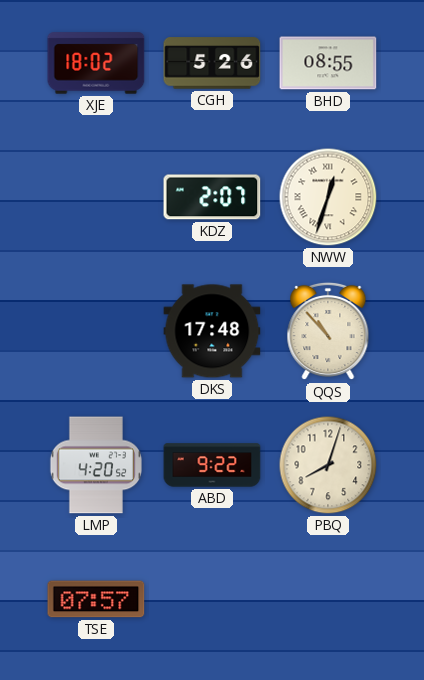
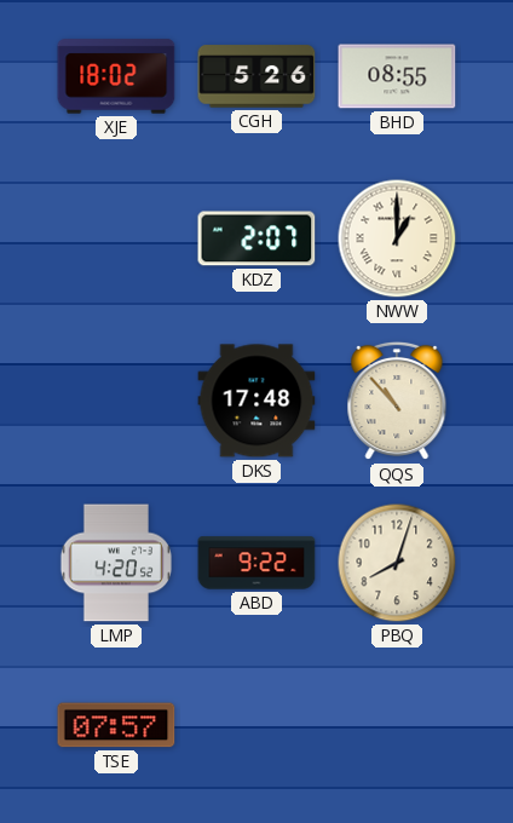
NWW: 12:33 -> 1:00
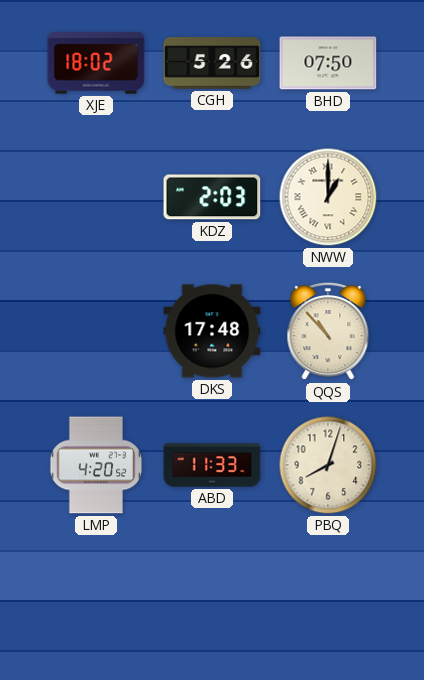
BHD: 08:55 -> 07:50
KDZ: 2:07 -> 2:03
ABD: 9:22 -> 11:33
TSE: 07:57 -> none
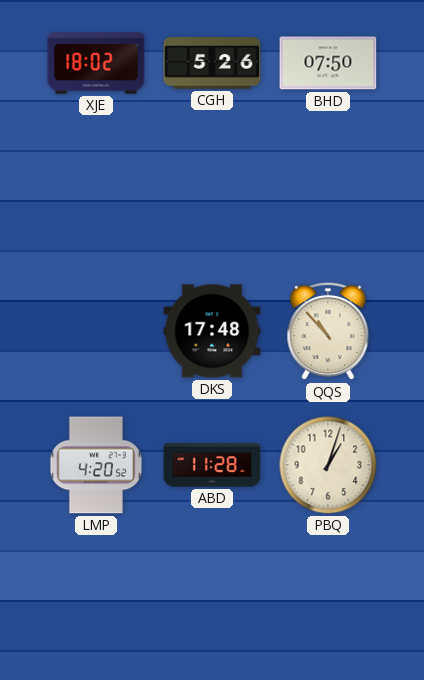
KDZ: 2:03 -> none
NWW: 1:00 -> none
ABD: 11:33 -> 11:28
PBQ: 8:03 -> 1:03
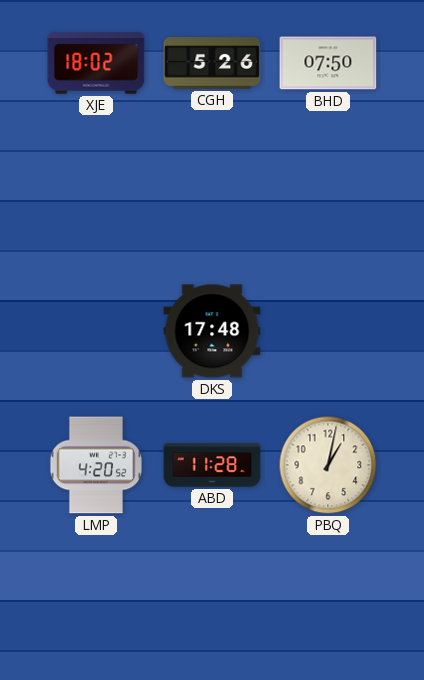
QQS: 10:53 -> none
PBQ: 1:03 -> 1:02
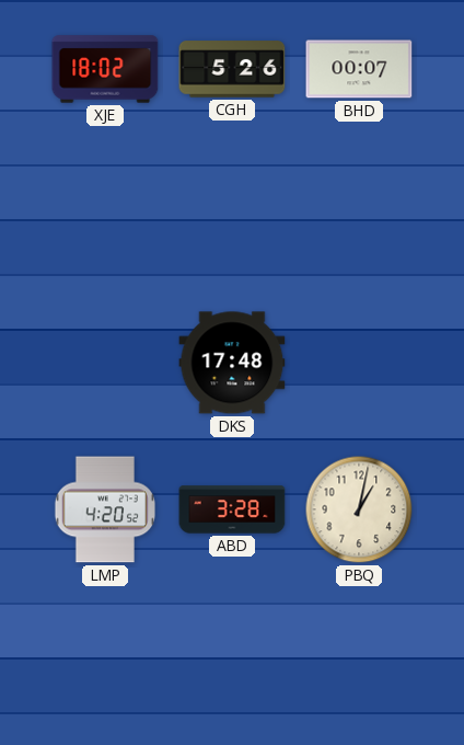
BHD: 07:50 -> 00:07
ABD: 11:28 -> 3:28
